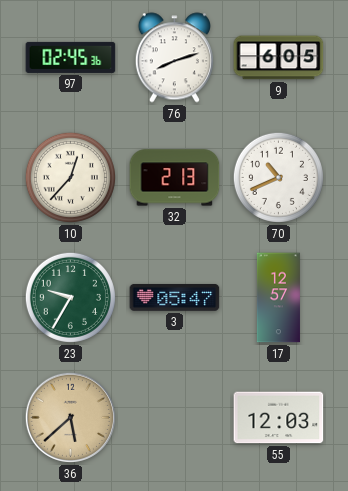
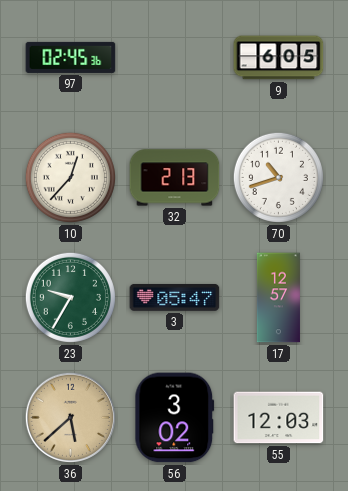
76: 8:12 -> none
70: 10:41 -> 10:42
56: none -> 3:02
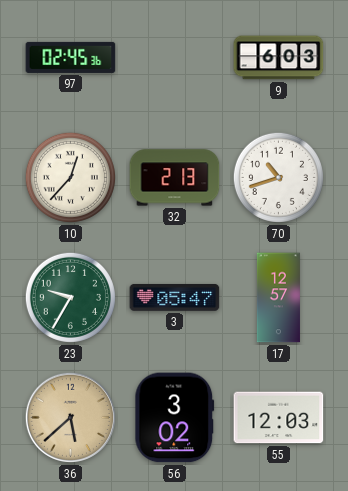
9: 6:05 -> 6:03
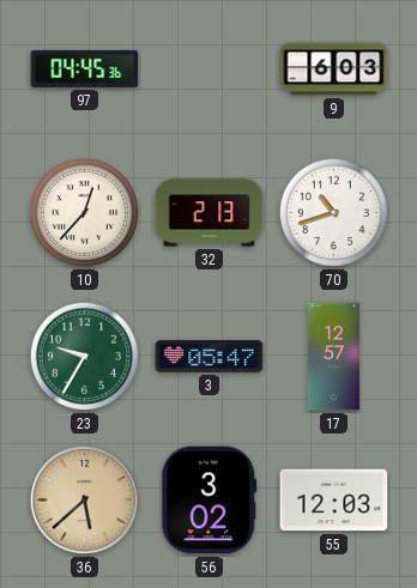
97: 02:45 -> 04:45
